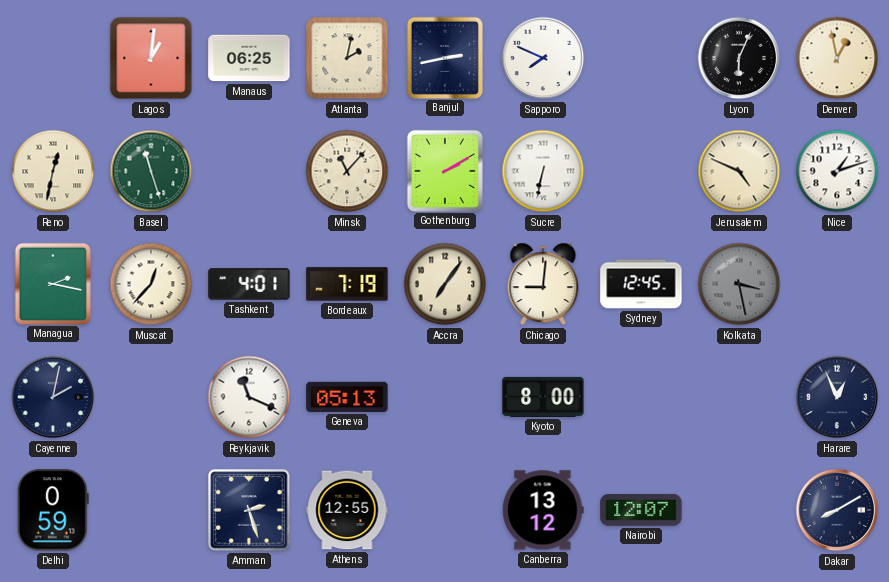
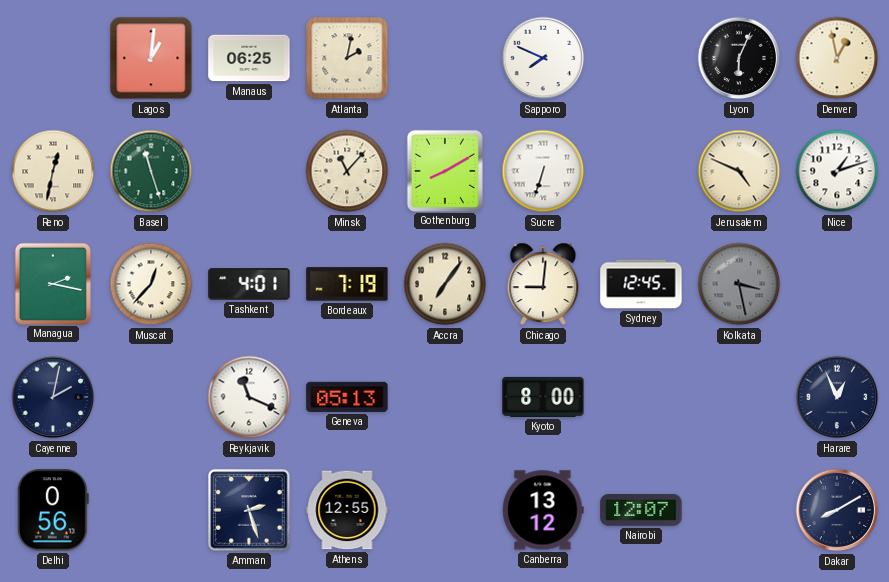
Banjul: 2:43 -> none
Gothenburg: 2:10 -> 8:10
Sucre: 6:32 -> 6:33
Delhi: 0:59 -> 0:56
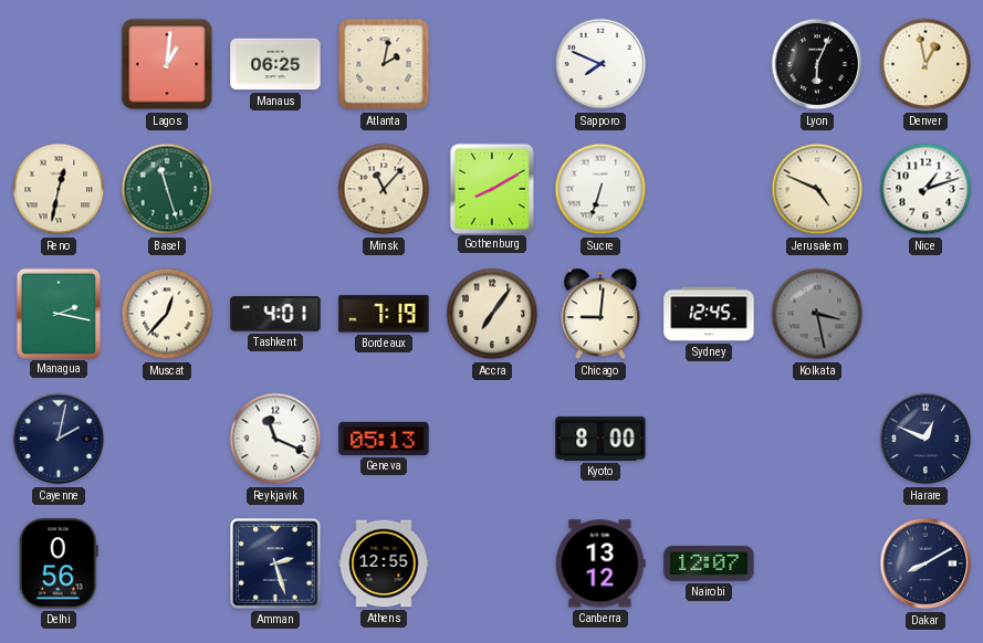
Harare: 12:56 -> 12:49
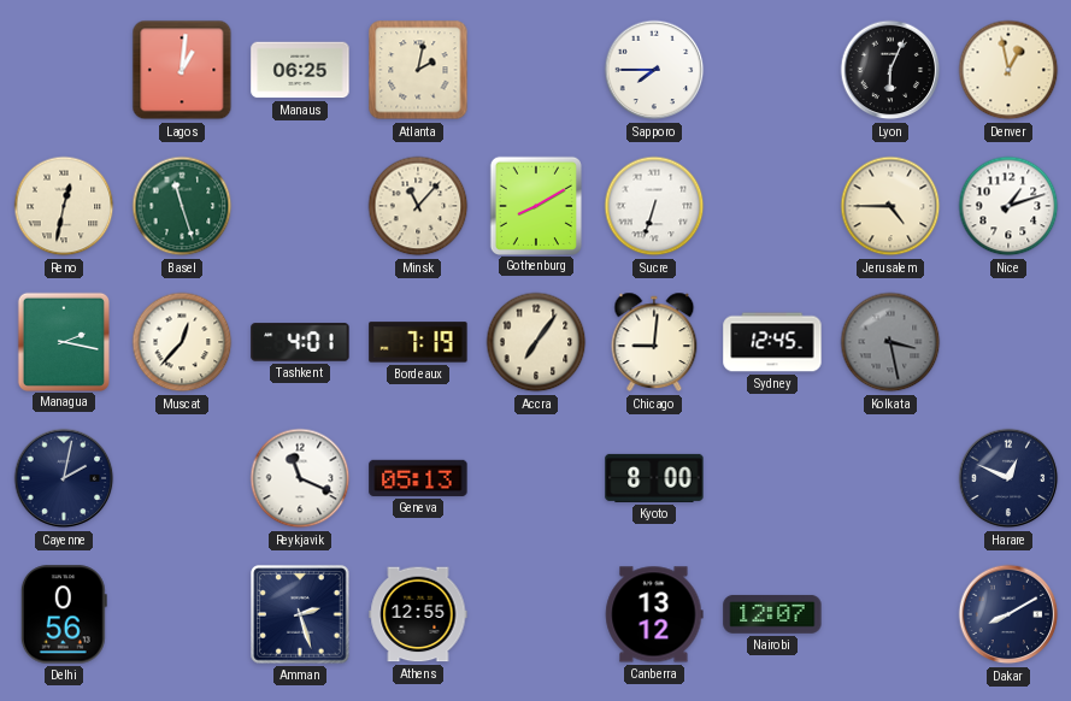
Sapporo: 7:49 -> 7:45
Jerusalem: 4:49 -> 4:45
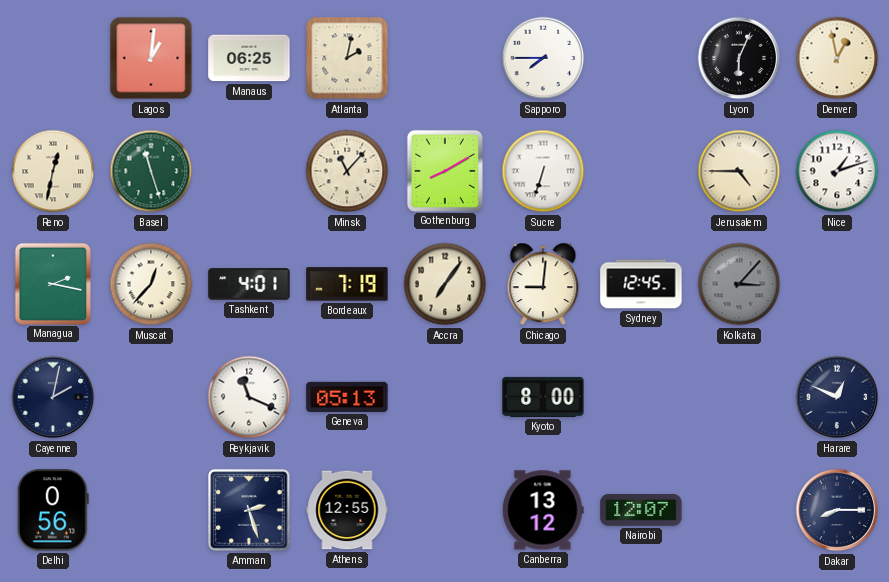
Kolkata: 3:28 -> 3:07
Dakar: 8:10 -> 8:15
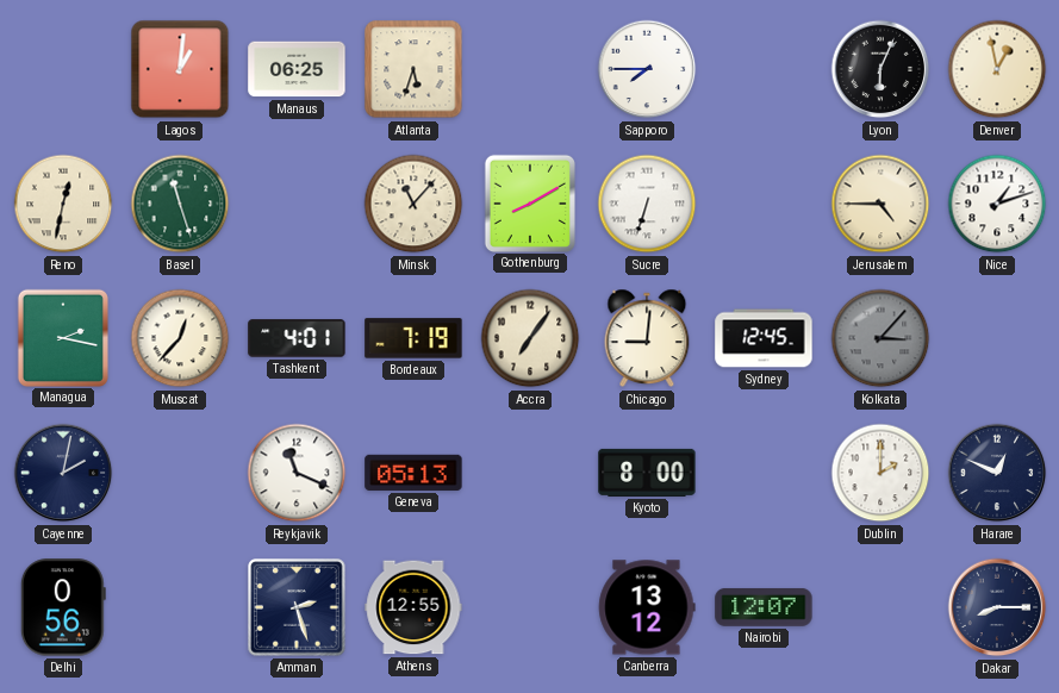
Atlanta: 2:02 -> 5:33
Dublin: none -> 2:00
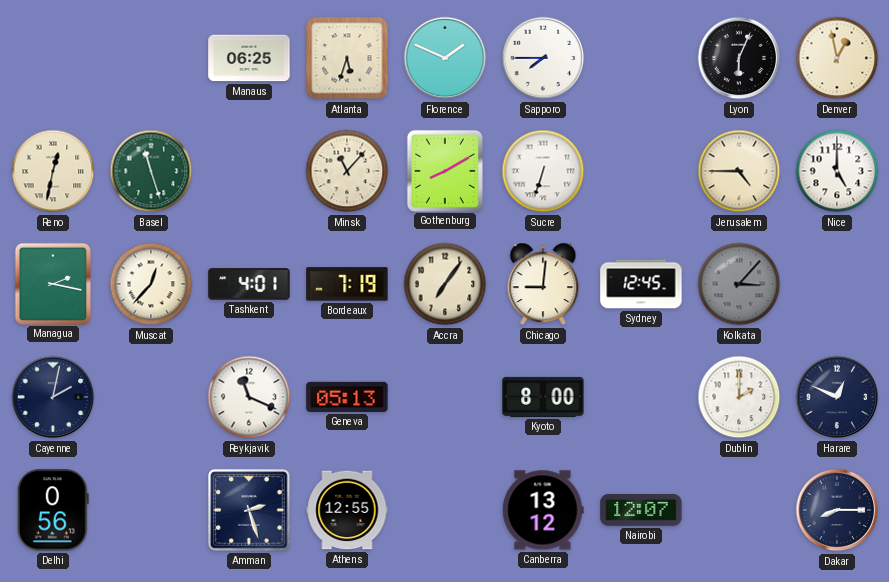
Lagos: 1:01 -> none
Florence: none -> 1:49
Nice: 1:12 -> 5:00
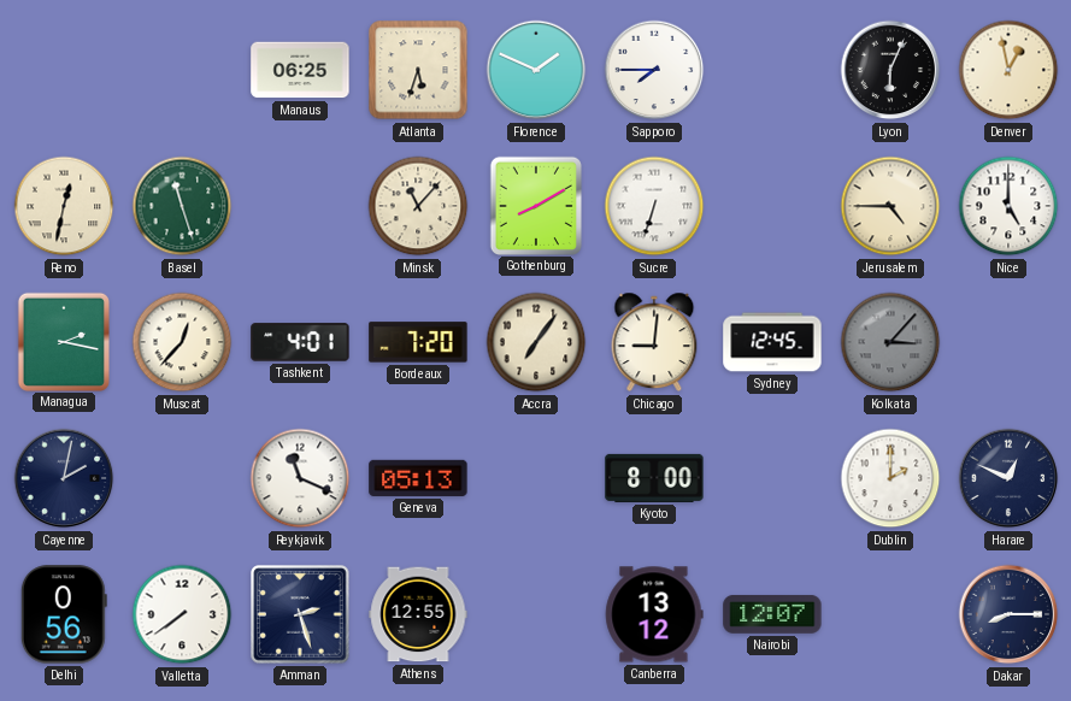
Bordeaux: 7:19 -> 7:20
Valletta: none -> 7:39
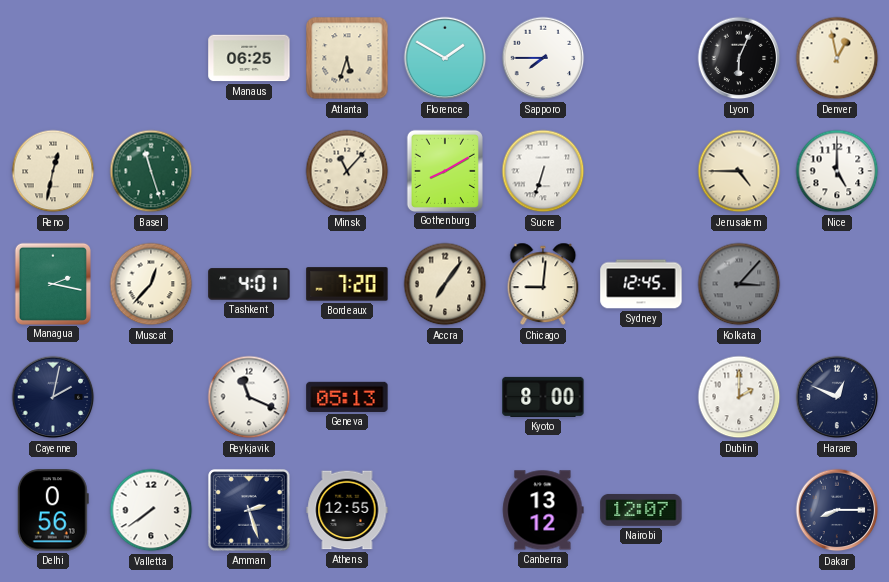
Florence: 1:49 -> 1:50
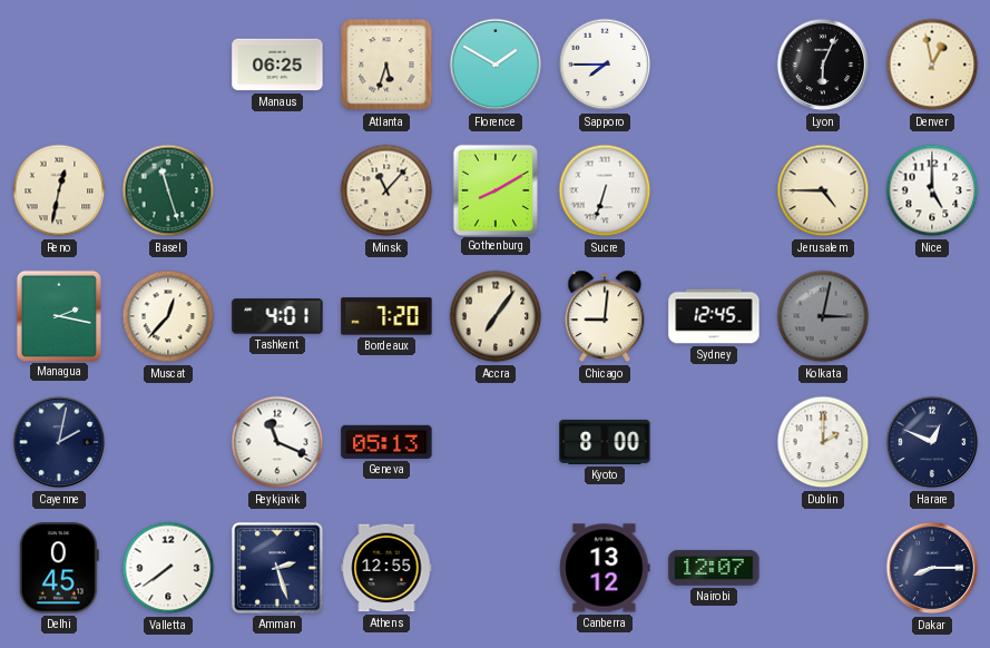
Kolkata: 3:07 -> 3:02
Delhi: 0:56 -> 0:45
